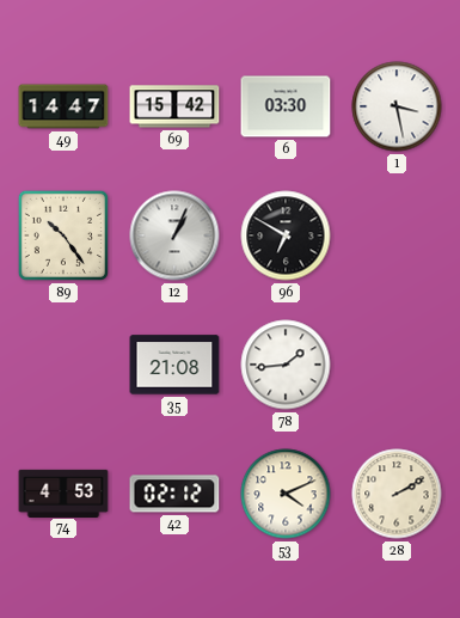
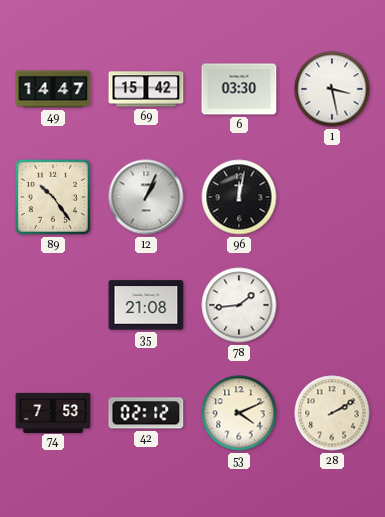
96: 6:50 -> 12:02
74: 4:53 -> 7:53
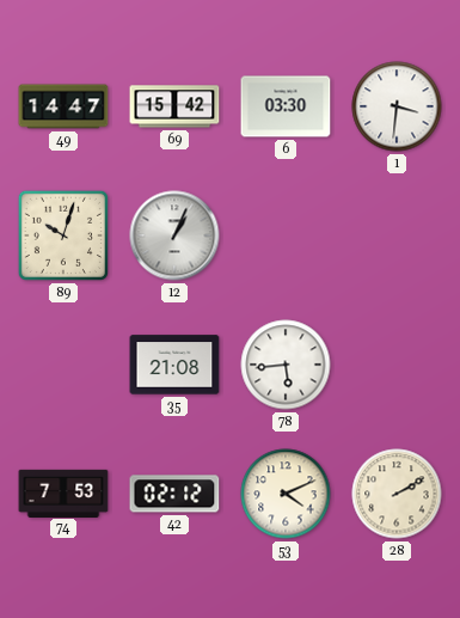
1: 3:28 -> 3:31
89: 10:24 -> 10:03
96: 12:02 -> none
78: 1:44 -> 5:44
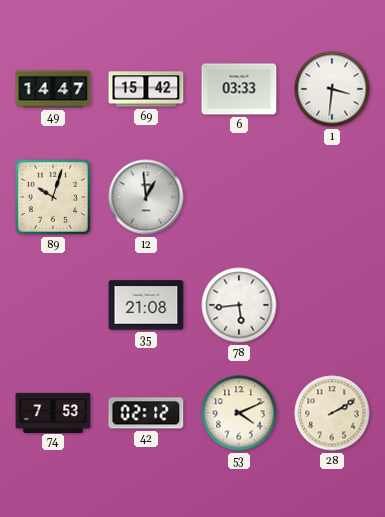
6: 03:30 -> 03:33
12: 1:04 -> 12:59
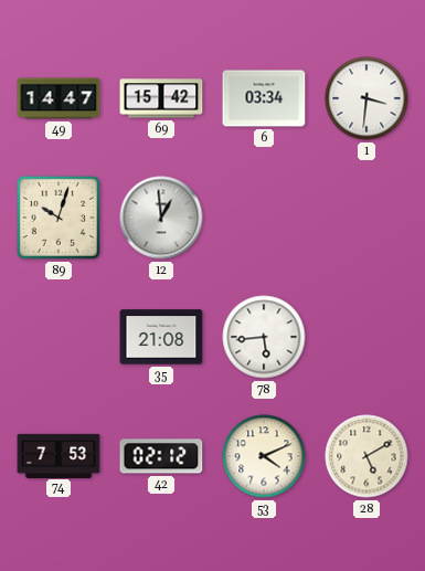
6: 03:33 -> 03:34
28: 2:10 -> 5:10
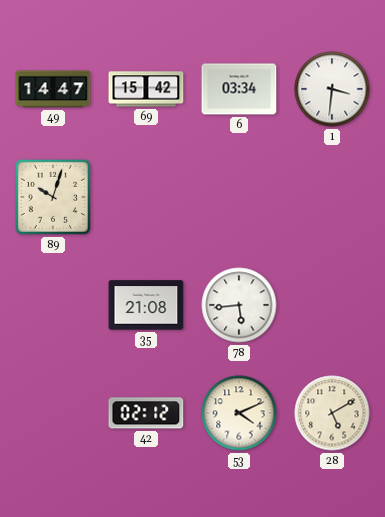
12: 12:59 -> none
74: 7:53 -> none
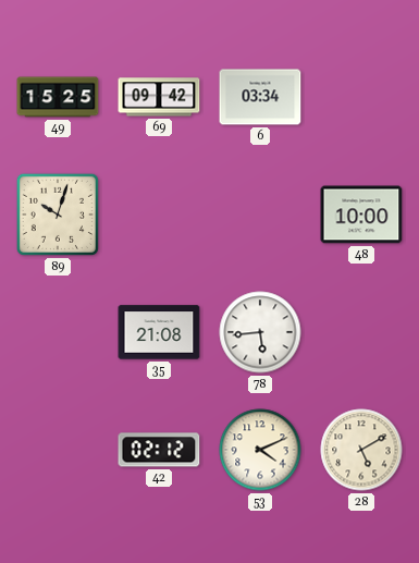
49: 14:47 -> 15:25
69: 15:42 -> 09:42
1: 3:31 -> none
48: none -> 10:00
